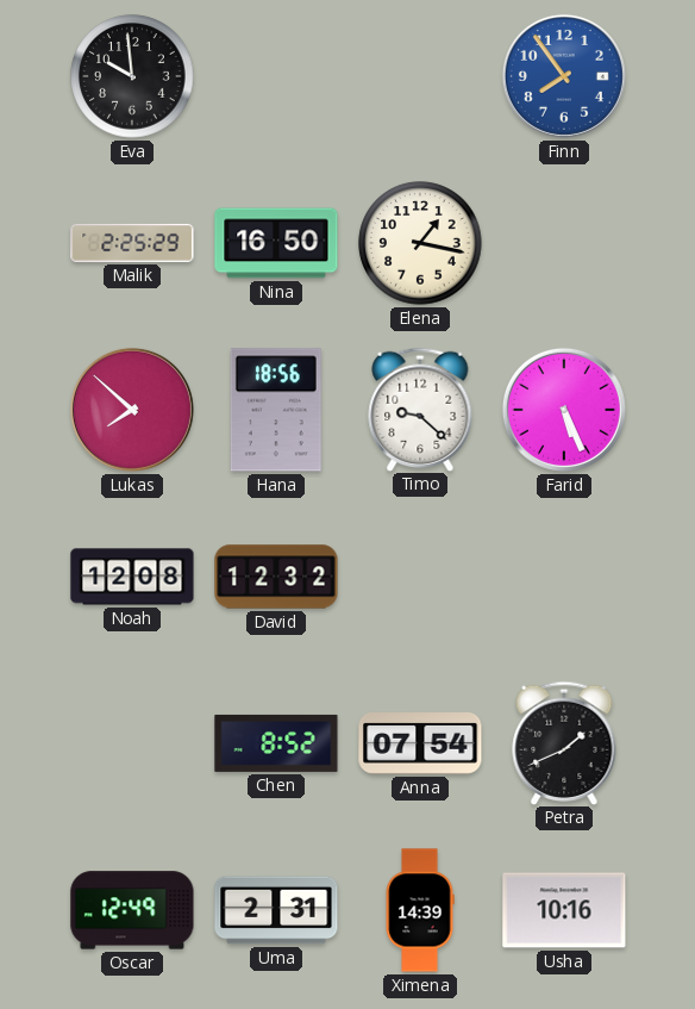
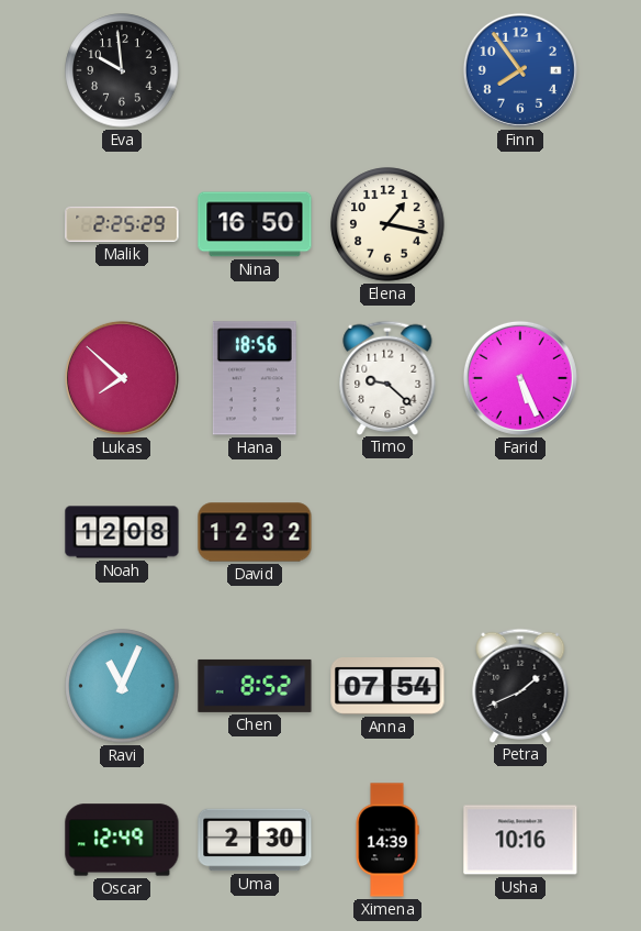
Ravi: none -> 11:04
Uma: 2:31 -> 2:30
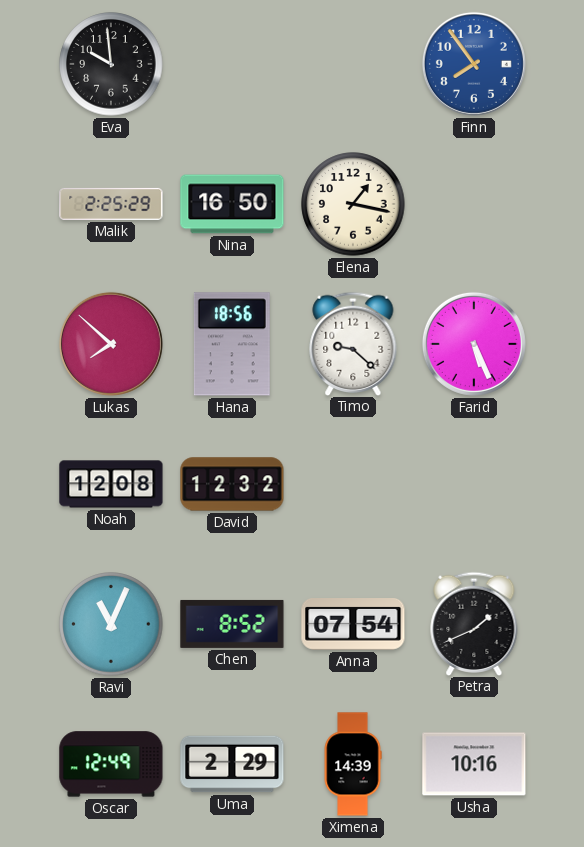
Uma: 2:30 -> 2:29
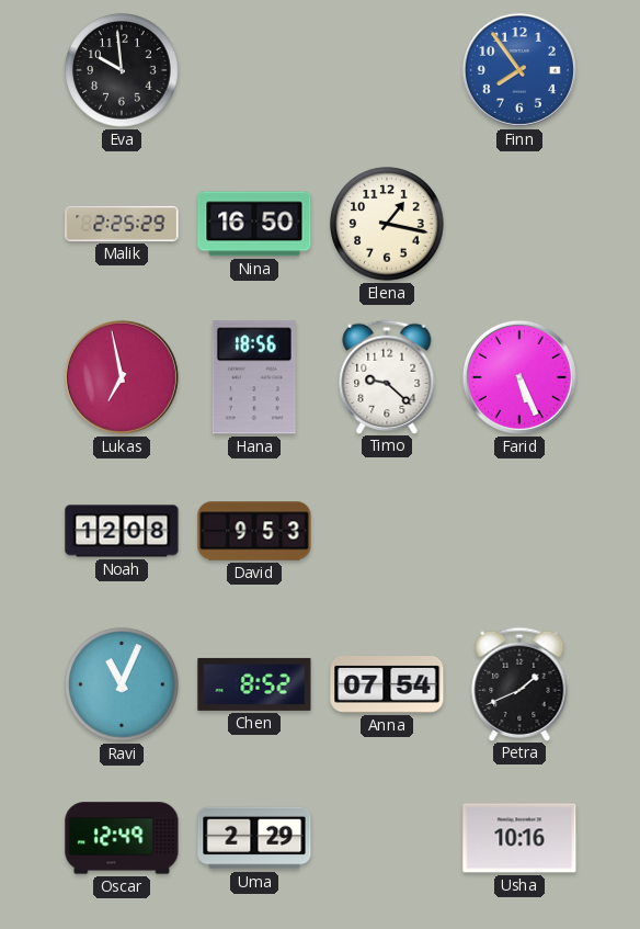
Lukas: 7:52 -> 6:58
David: 12:32 -> 9:53
Ximena: 14:39 -> none
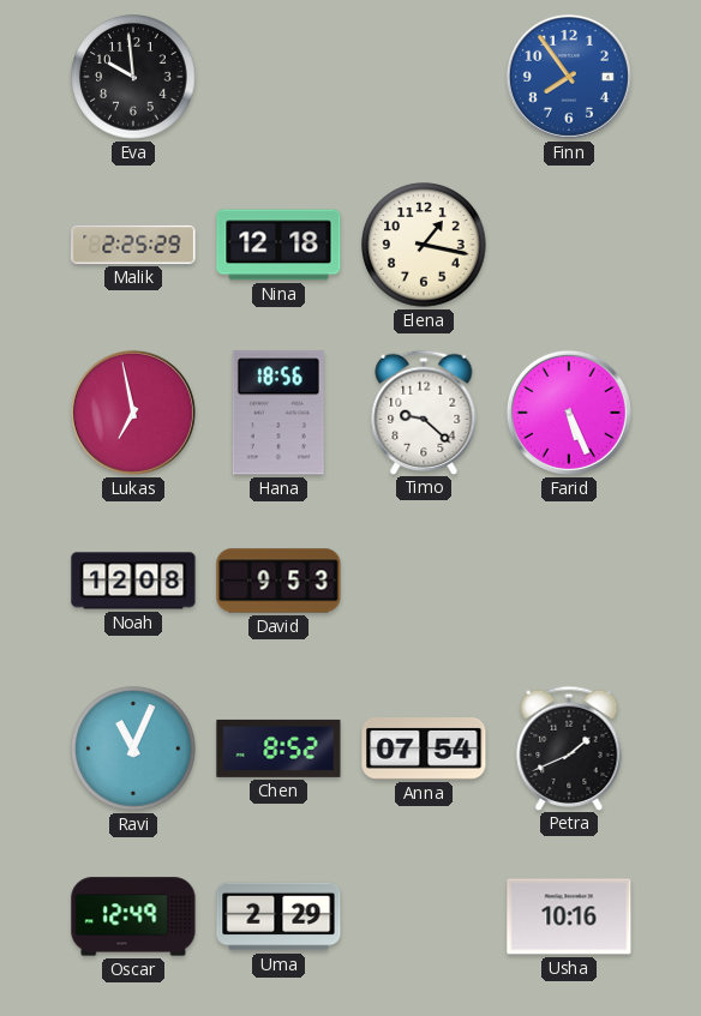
Nina: 16:50 -> 12:18
